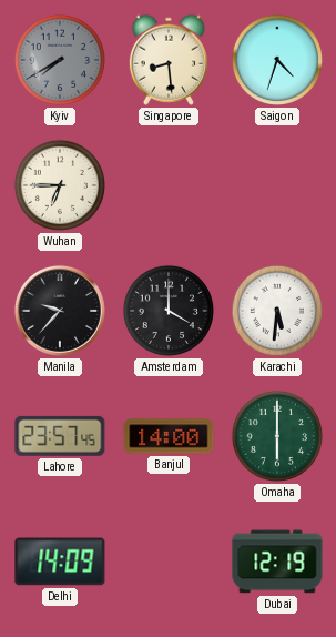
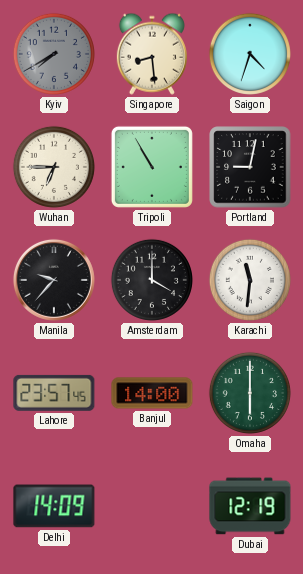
Tripoli: none -> 10:55
Portland: none -> 9:02
Karachi: 5:31 -> 11:31
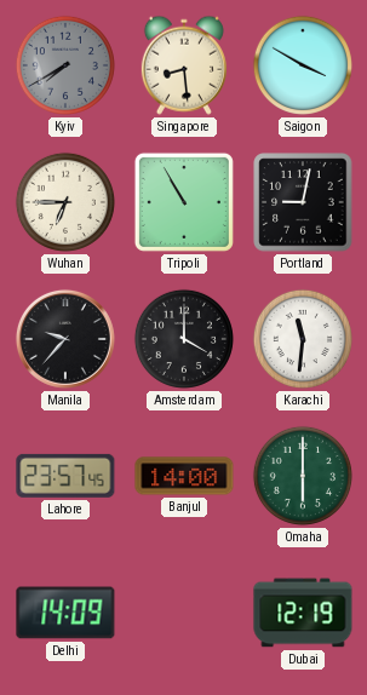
Saigon: 4:33 -> 3:50
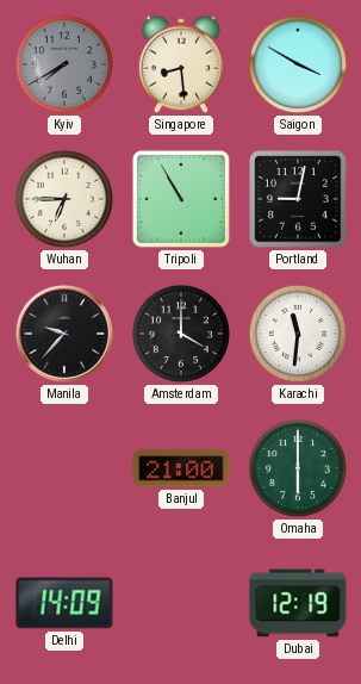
Lahore: 23:57 -> none
Banjul: 14:00 -> 21:00
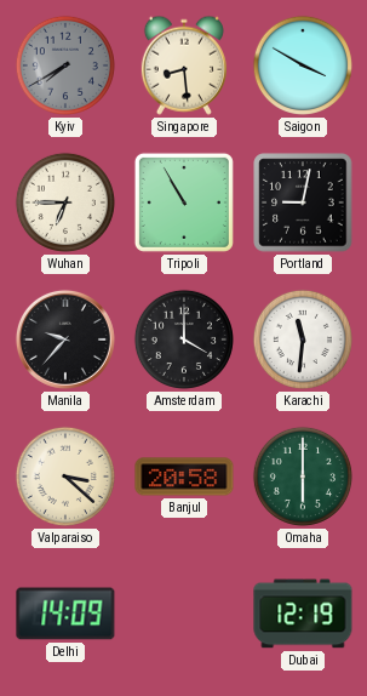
Valparaiso: none -> 3:22
Banjul: 21:00 -> 20:58
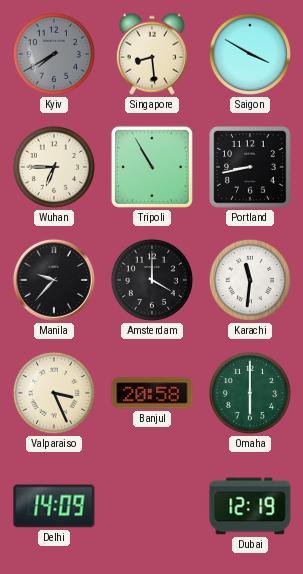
Portland: 9:02 -> 8:43
Valparaiso: 3:22 -> 3:26
